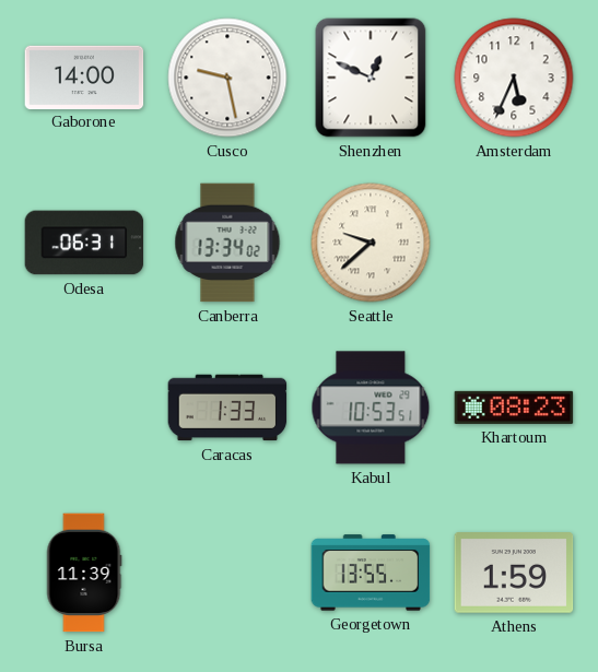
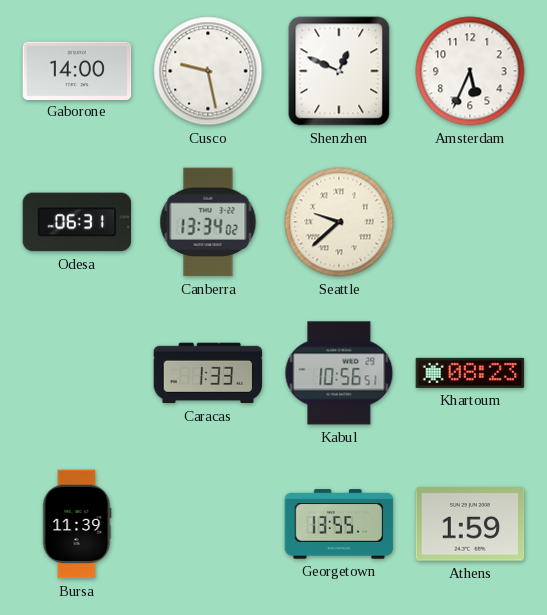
Kabul: 10:53 -> 10:56
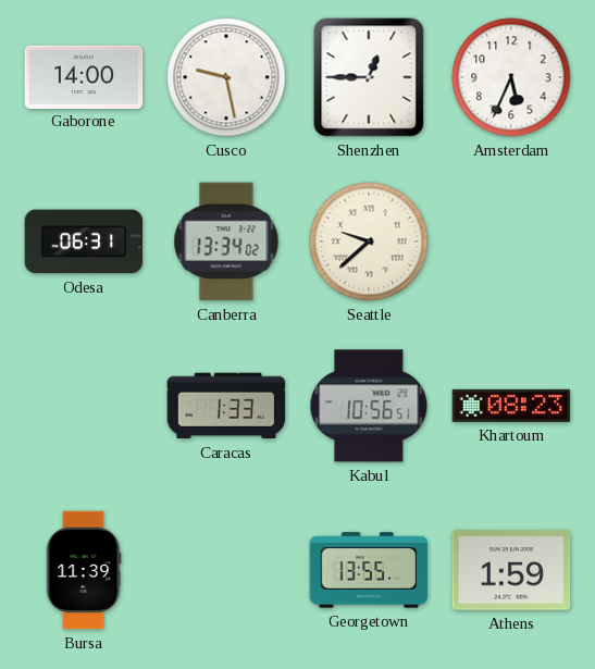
Shenzhen: 12:49 -> 12:45
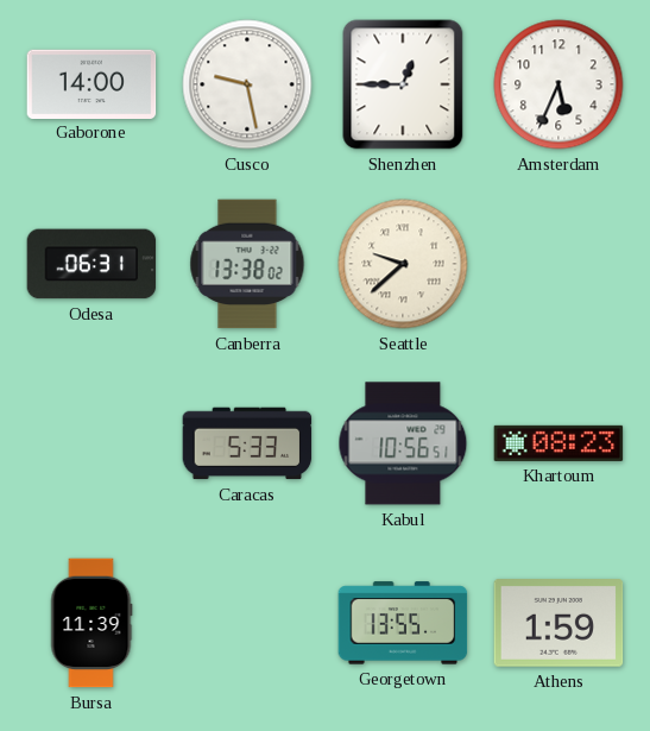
Canberra: 13:34 -> 13:38
Caracas: 1:33 -> 5:33
